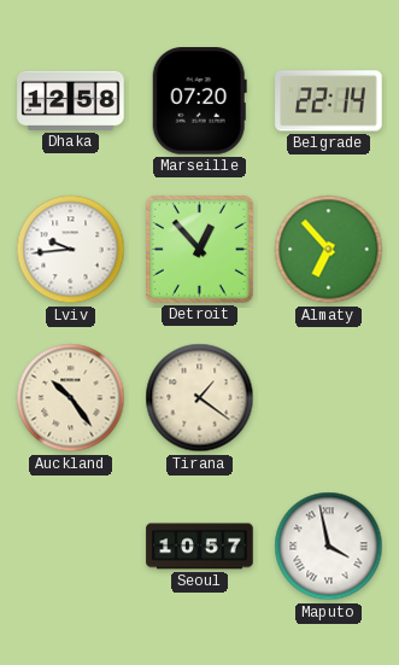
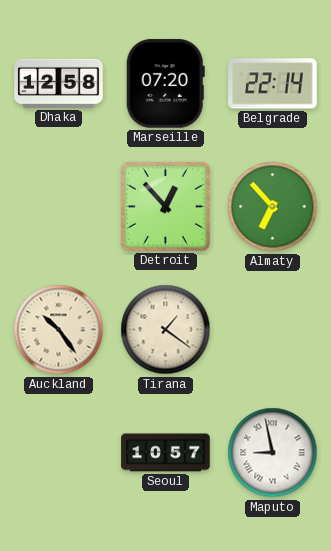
Lviv: 9:44 -> none
Maputo: 3:58 -> 8:58
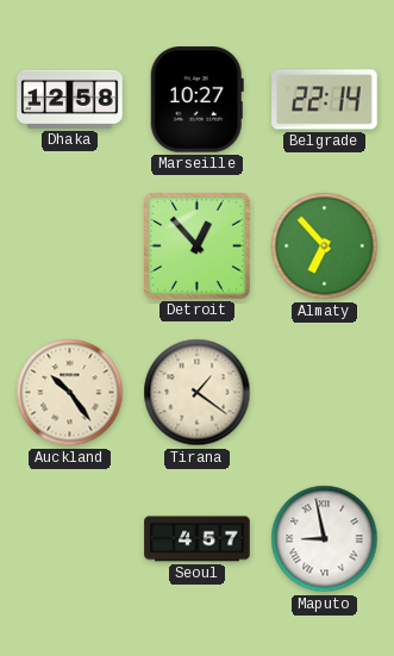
Marseille: 07:20 -> 10:27
Seoul: 10:57 -> 4:57
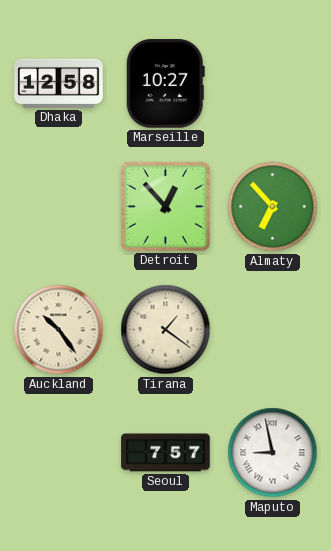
Belgrade: 22:14 -> none
Seoul: 4:57 -> 7:57
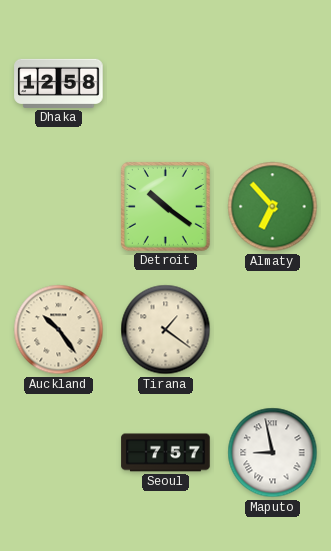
Marseille: 10:27 -> none
Detroit: 12:53 -> 10:21
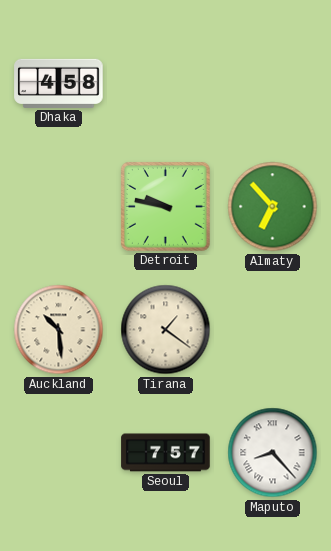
Dhaka: 12:58 -> 4:58
Detroit: 10:21 -> 9:47
Auckland: 10:24 -> 10:29
Maputo: 8:58 -> 8:23
